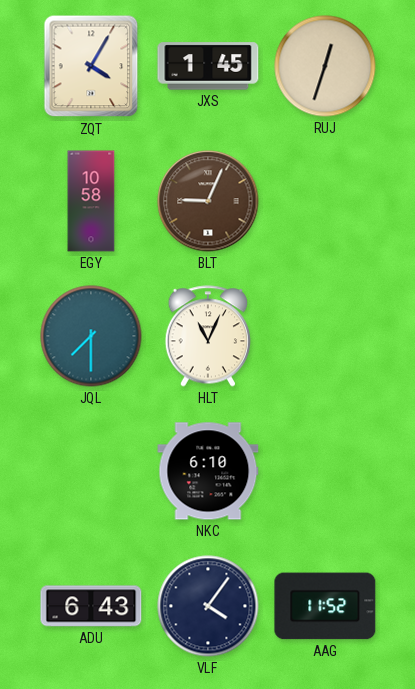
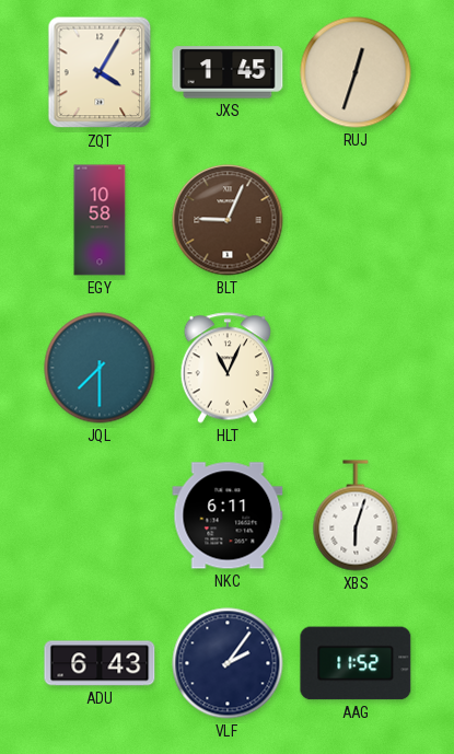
NKC: 6:10 -> 6:11
XBS: none -> 6:03
VLF: 4:06 -> 2:06
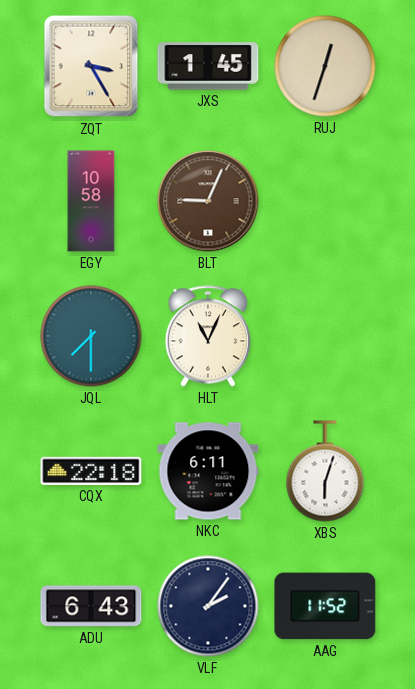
ZQT: 4:05 -> 3:25
CQX: none -> 22:18
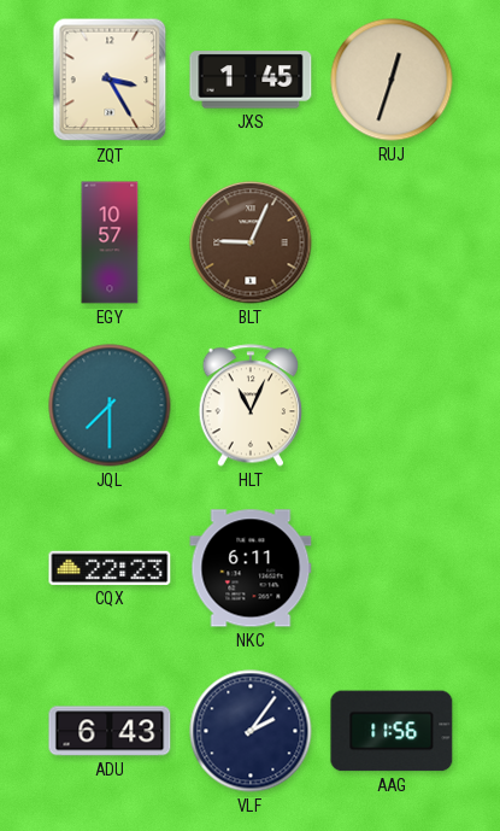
EGY: 10:58 -> 10:57
CQX: 22:18 -> 22:23
XBS: 6:03 -> none
AAG: 11:52 -> 11:56
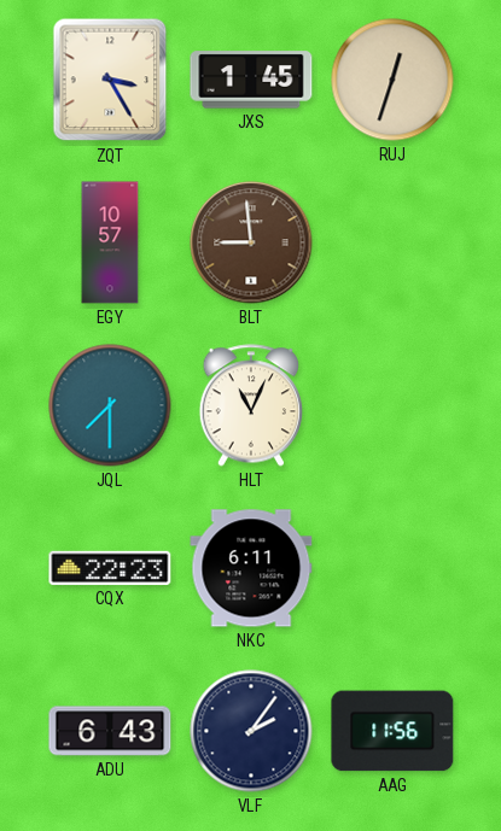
BLT: 9:04 -> 8:59
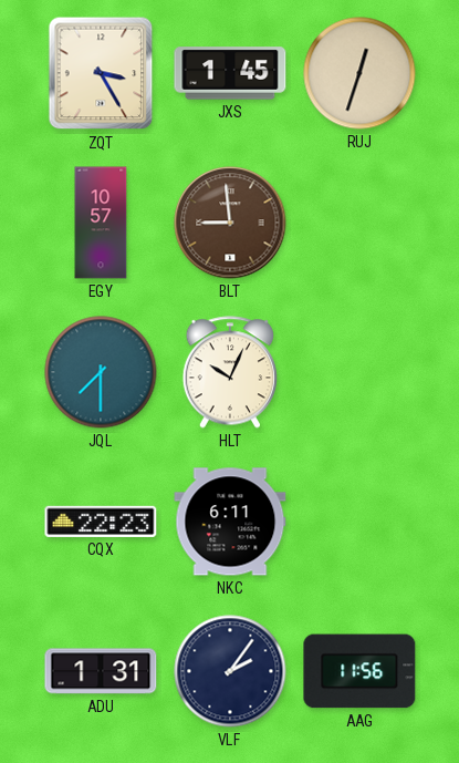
HLT: 11:04 -> 10:04
ADU: 6:43 -> 1:31
